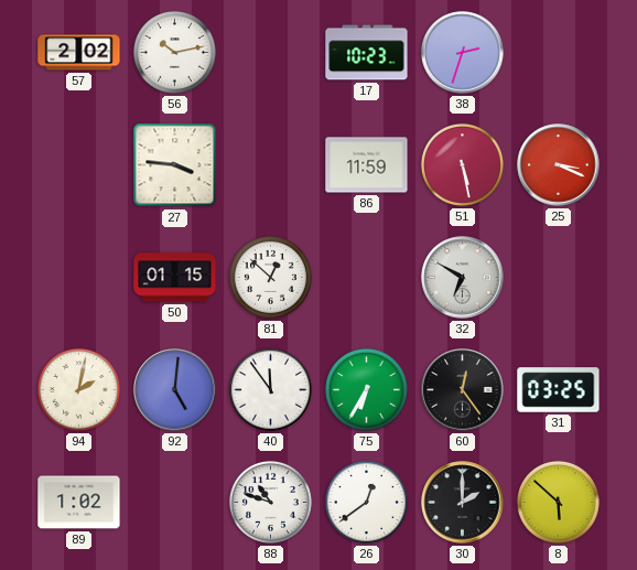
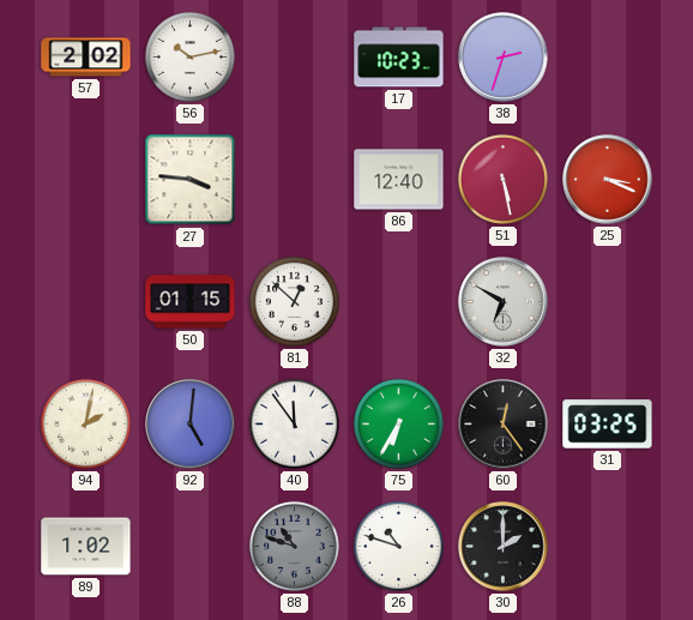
86: 11:59 -> 12:40
88 dial: white -> grey
26: 12:39 -> 10:48
8: 5:52 -> none
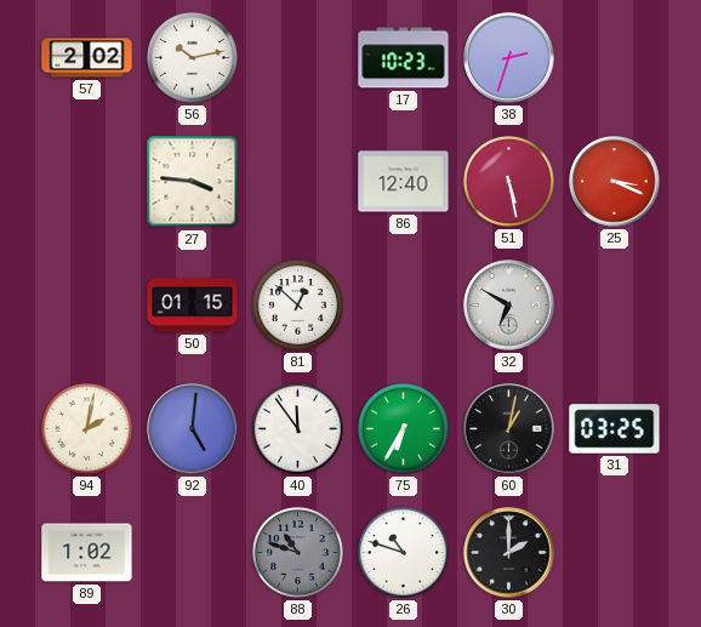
60: 12:24 -> 1:02
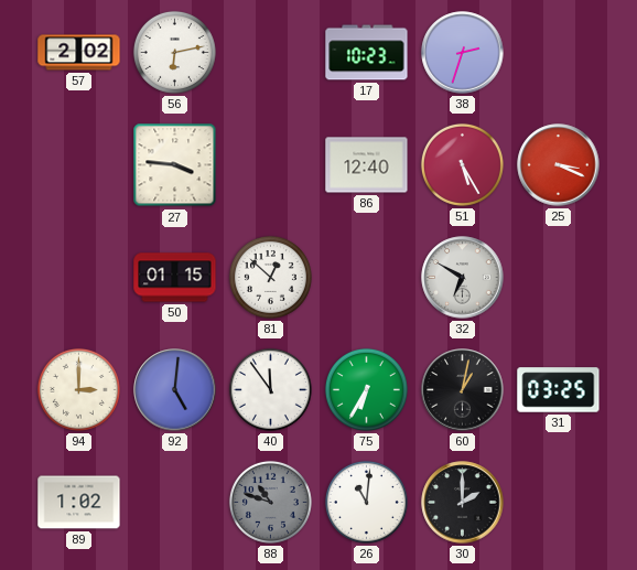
56: 10:13 -> 6:13
51: 5:28 -> 5:25
94: 2:02 -> 3:00
26: 10:48 -> 11:01
